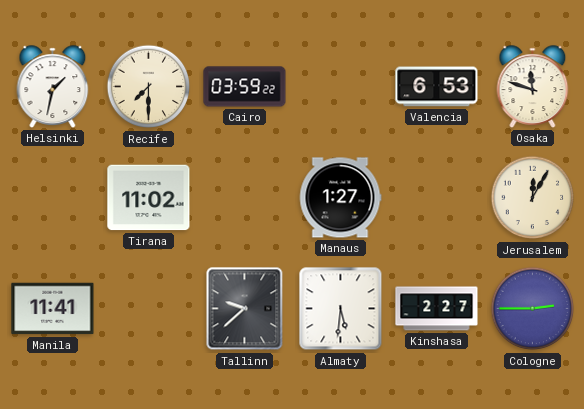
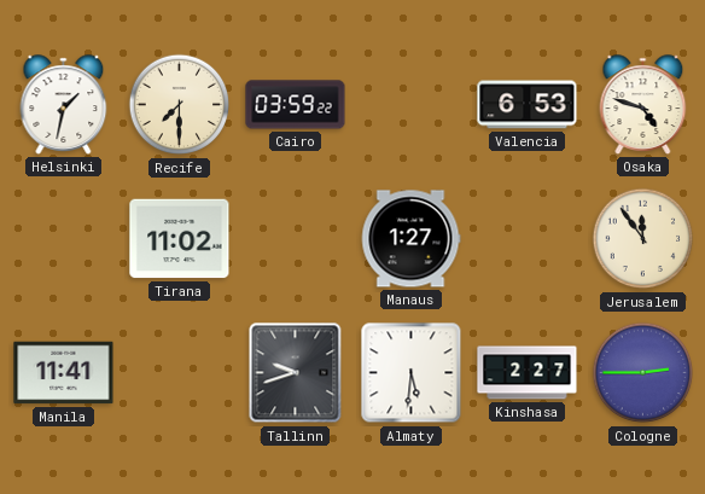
Osaka: 11:48 -> 4:48
Jerusalem: 12:05 -> 11:54
Tallinn: 9:38 -> 9:42
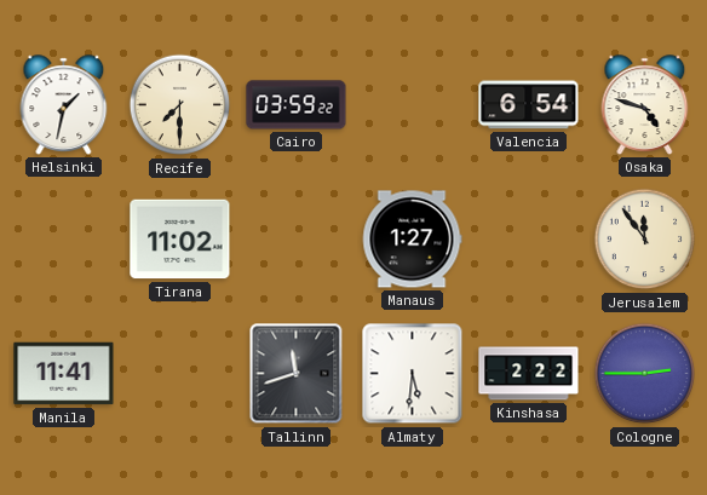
Valencia: 6:53 -> 6:54
Tallinn: 9:42 -> 11:42
Kinshasa: 2:27 -> 2:22
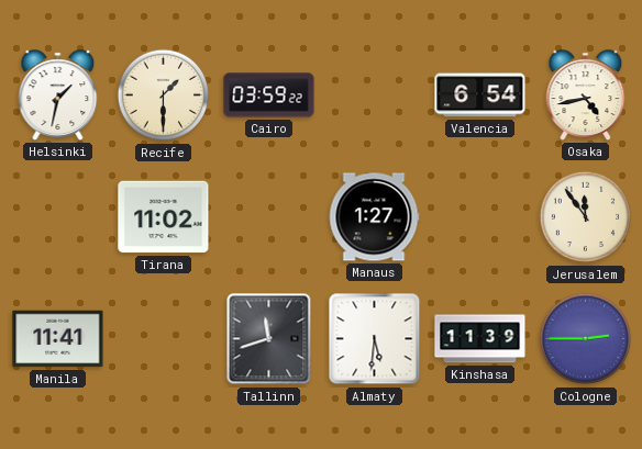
Recife: 7:30 -> 1:30
Osaka: 4:48 -> 4:43
Kinshasa: 2:22 -> 11:39
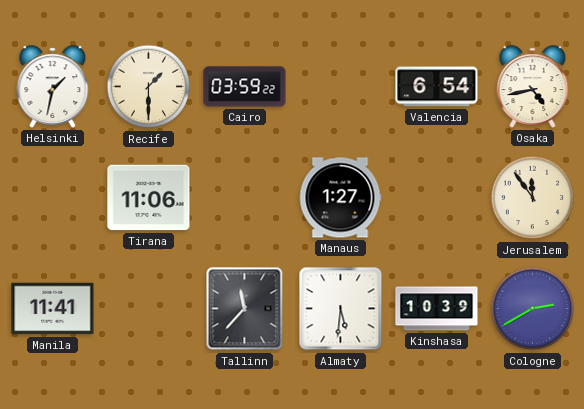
Tirana: 11:02 -> 11:06
Tallinn: 11:42 -> 11:37
Kinshasa: 11:39 -> 10:39
Cologne: 2:45 -> 2:40
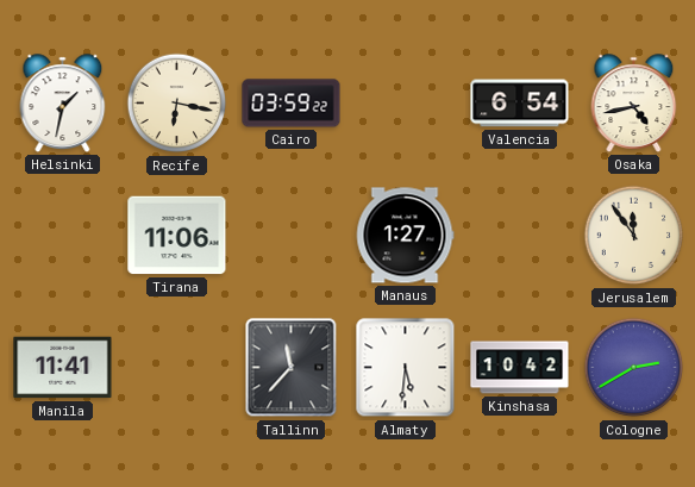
Recife: 1:30 -> 6:17
Kinshasa: 10:39 -> 10:42
